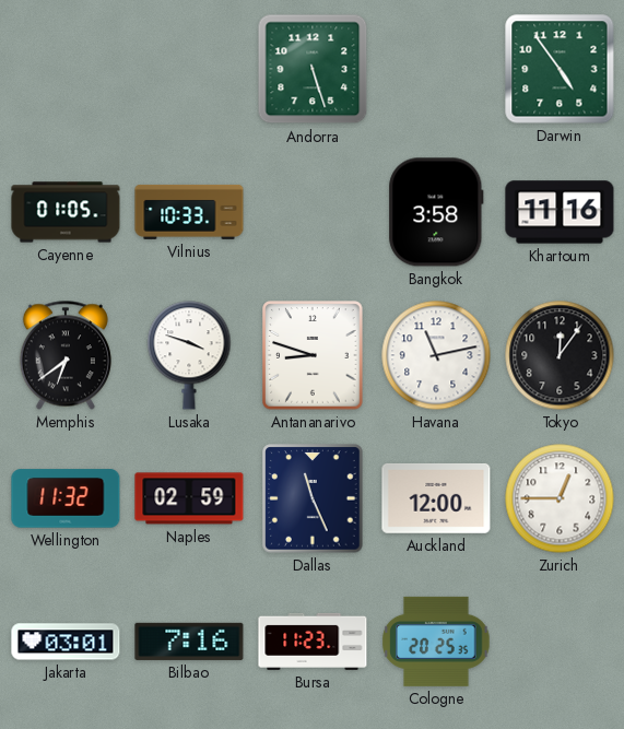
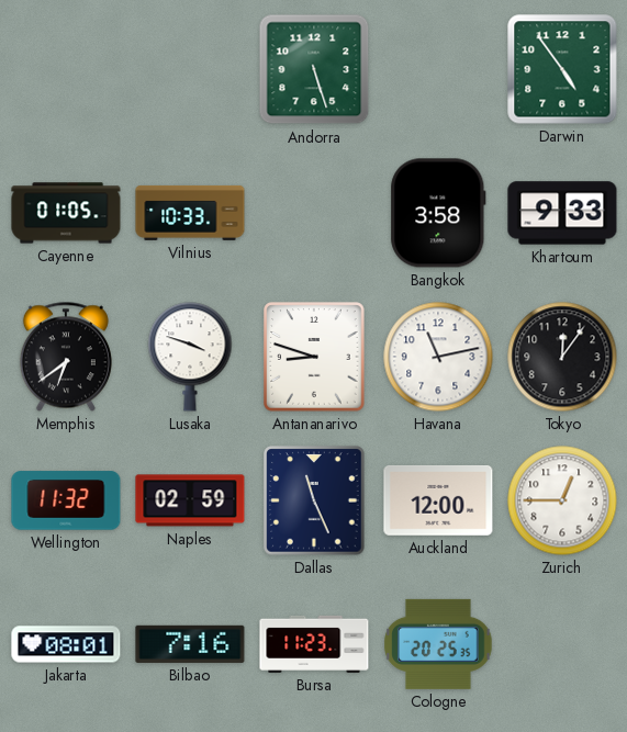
Khartoum: 11:16 -> 9:33
Jakarta: 03:01 -> 08:01
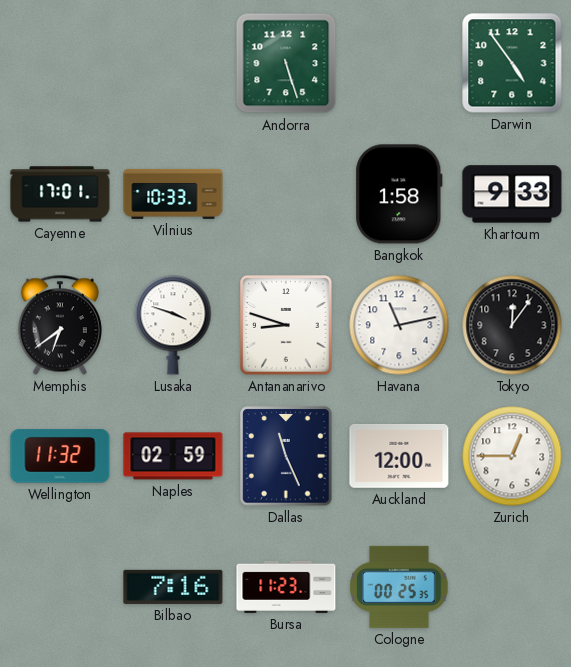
Cayenne: 01:05 -> 17:01
Bangkok: 3:58 -> 1:58
Jakarta: 08:01 -> none
Cologne: 20:25 -> 00:25
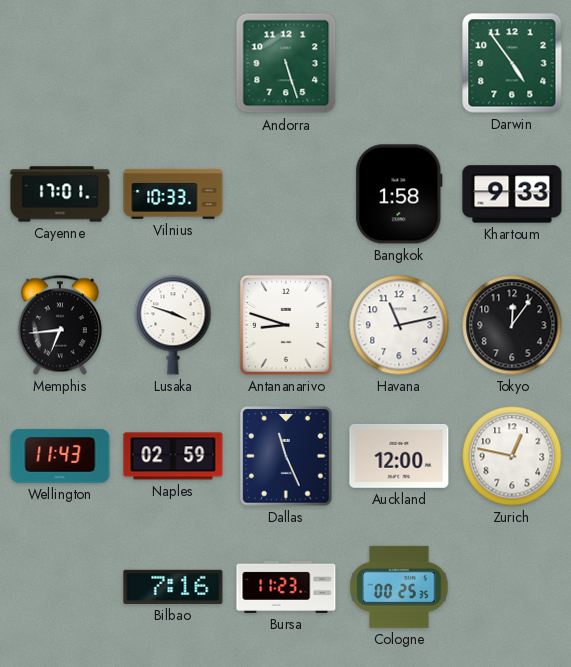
Memphis: 6:39 -> 6:44
Wellington: 11:32 -> 11:43
Zurich: 12:45 -> 12:47
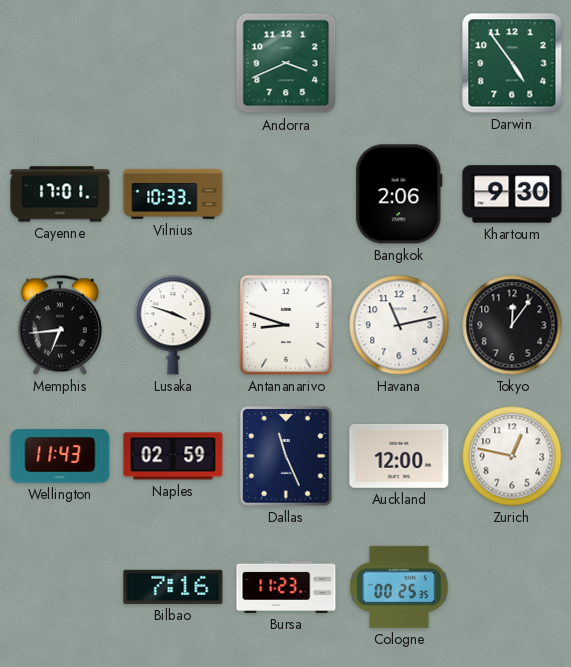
Andorra: 5:27 -> 3:41
Bangkok: 1:58 -> 2:06
Khartoum: 9:33 -> 9:30
